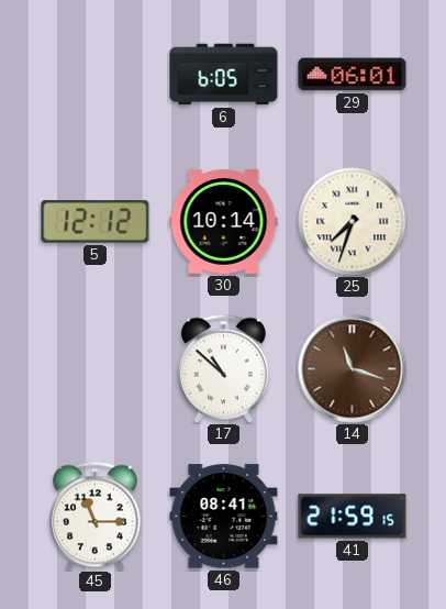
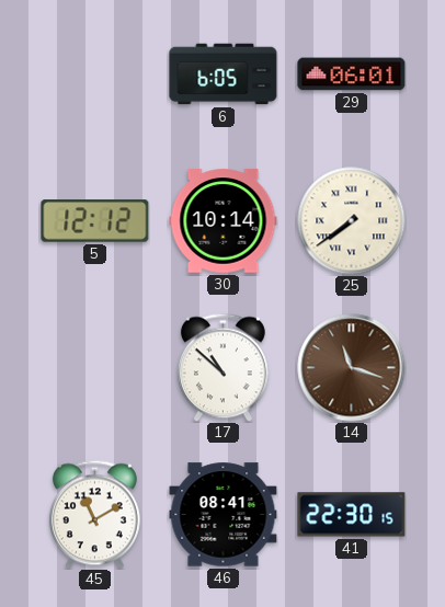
25: 7:33 -> 7:39
45: 11:15 -> 11:10
41: 21:59 -> 22:30
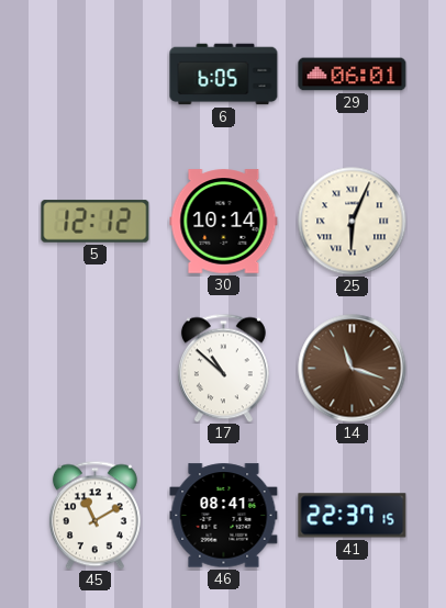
25: 7:39 -> 6:04
41: 22:30 -> 22:37
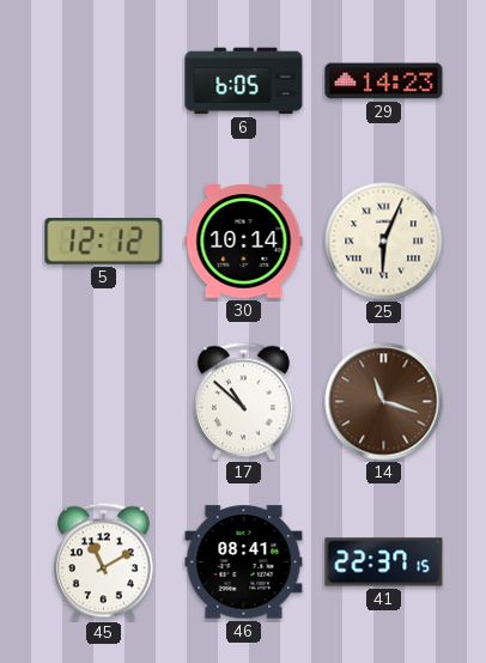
29: 06:01 -> 14:23
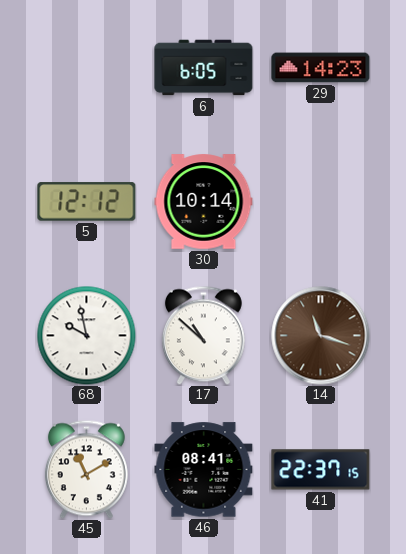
25: 6:04 -> none
68: none -> 9:58
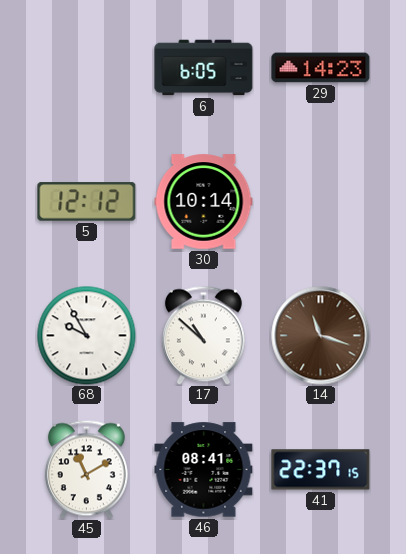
68: 9:58 -> 9:55
